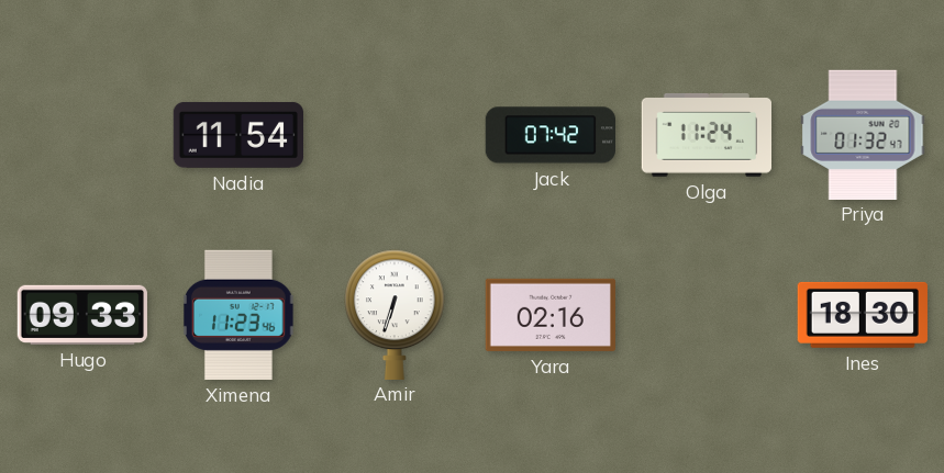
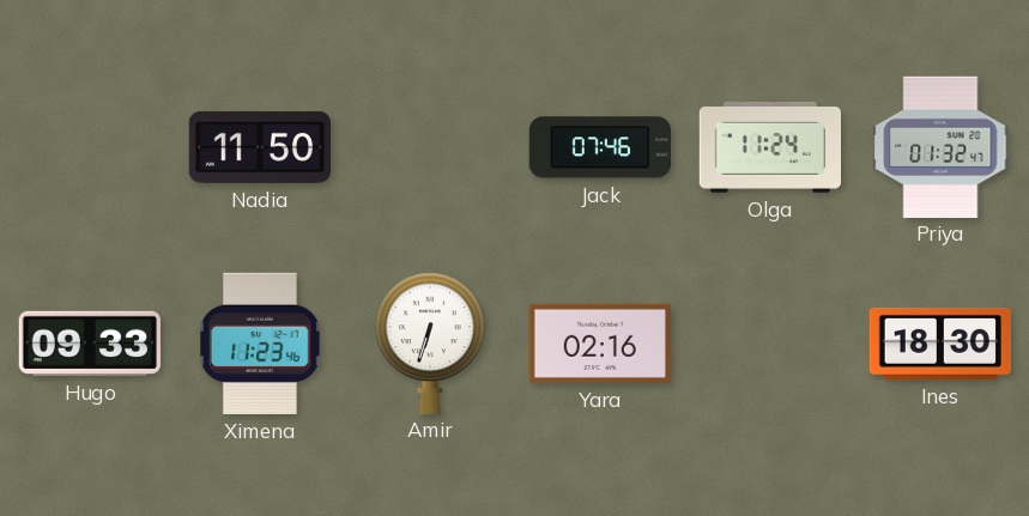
Nadia: 11:54 -> 11:50
Jack: 07:42 -> 07:46
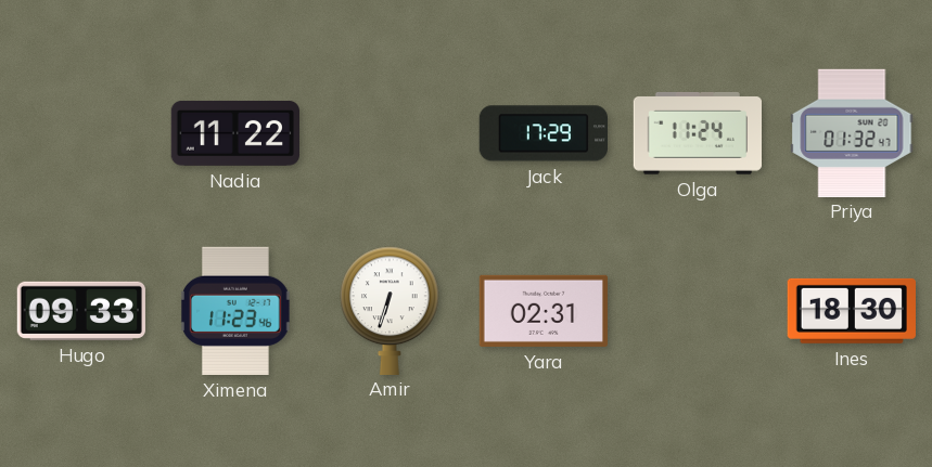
Nadia: 11:50 -> 11:22
Jack: 07:46 -> 17:29
Yara: 02:16 -> 02:31
